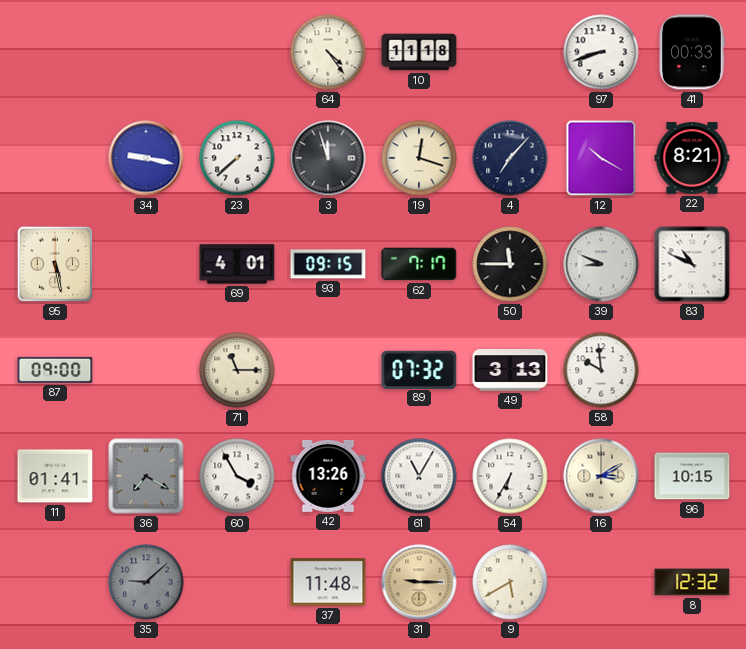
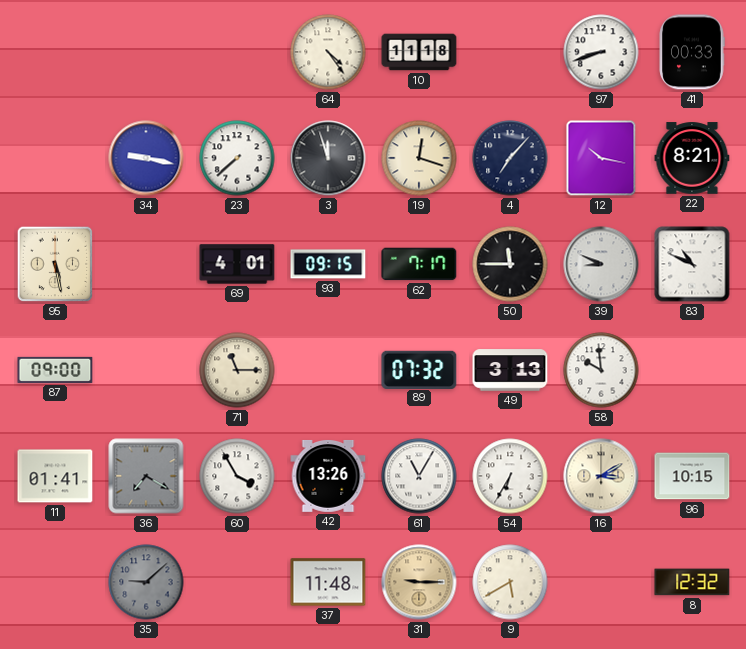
12: 10:20 -> 10:17
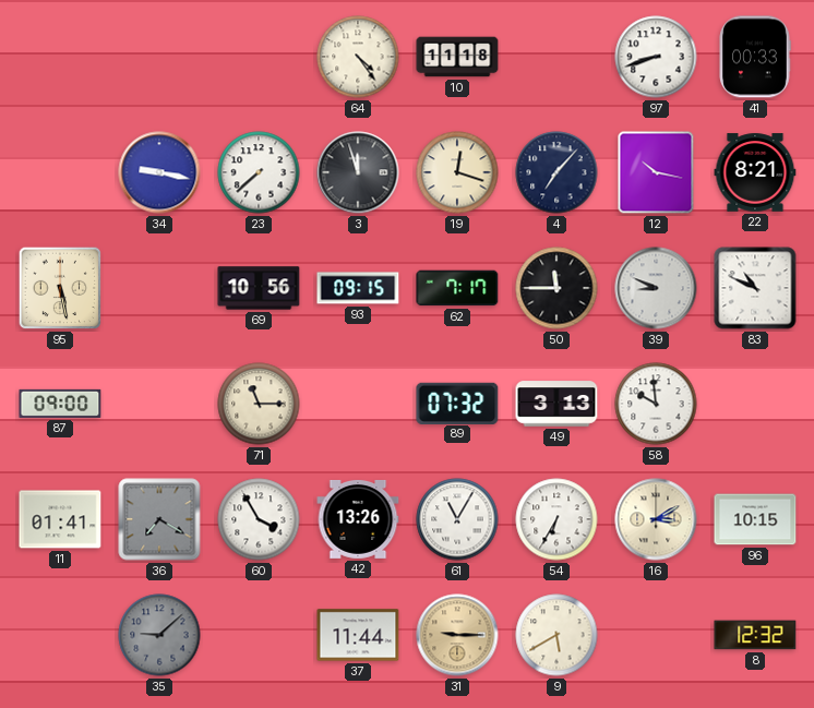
69: 4:01 -> 10:56
37: 11:48 -> 11:44
